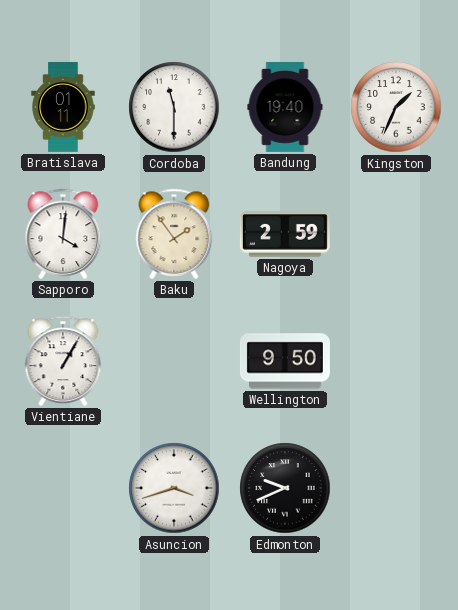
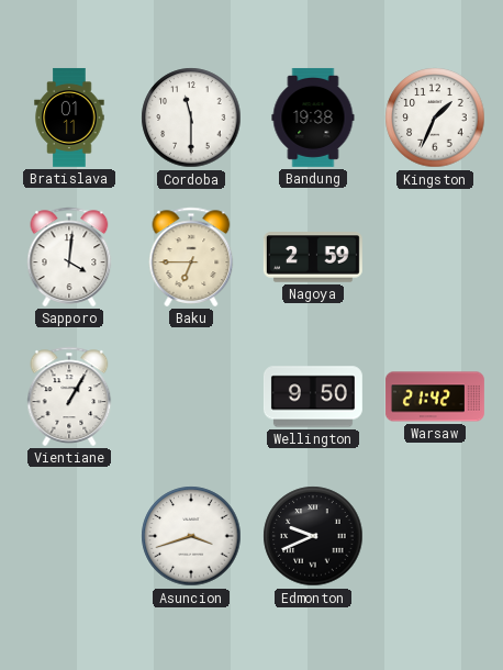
Bandung: 19:40 -> 19:38
Baku: 1:54 -> 6:45
Warsaw: none -> 21:42
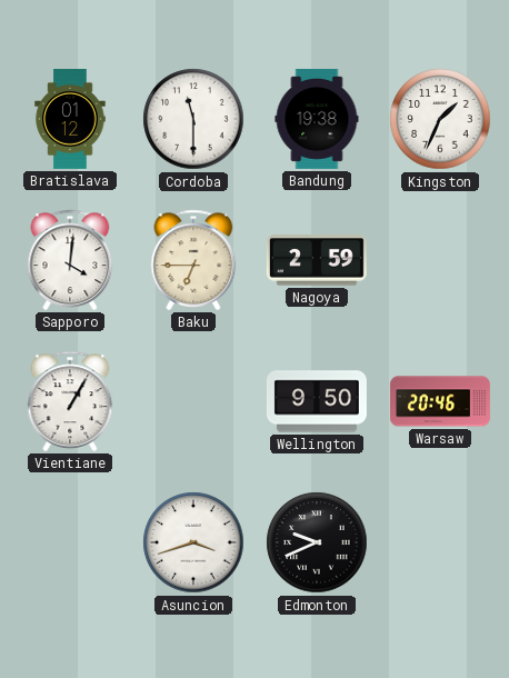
Bratislava: 01:11 -> 01:12
Warsaw: 21:42 -> 20:46
